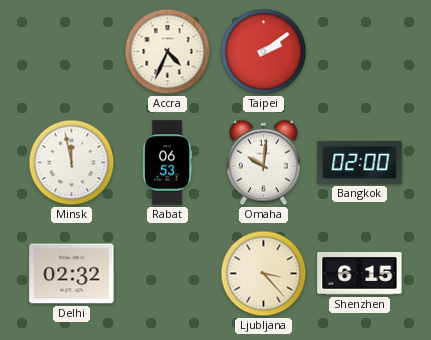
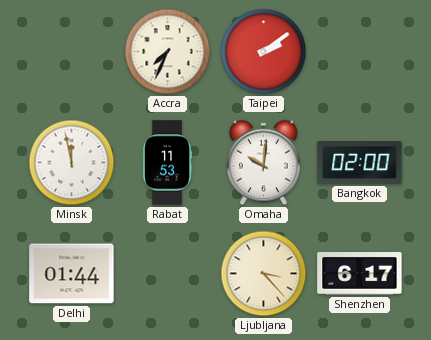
Accra: 4:34 -> 7:34
Rabat: 06:53 -> 11:53
Delhi: 02:32 -> 01:44
Shenzhen: 6:15 -> 6:17
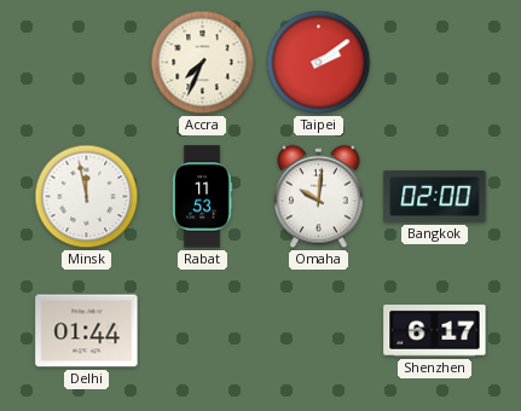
Ljubljana: 3:23 -> none
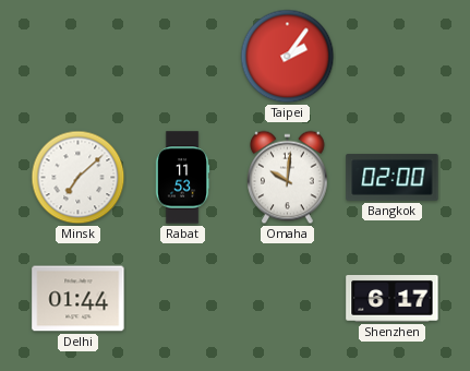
Accra: 7:34 -> none
Taipei: 2:09 -> 2:06
Minsk: 11:58 -> 7:08
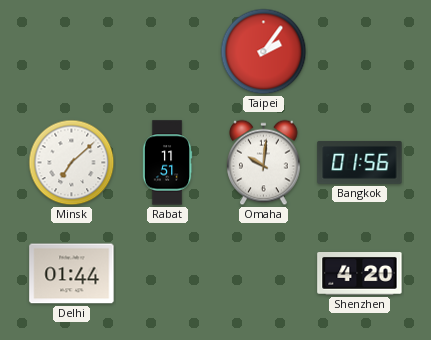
Rabat: 11:53 -> 11:51
Bangkok: 02:00 -> 01:56
Shenzhen: 6:17 -> 4:20
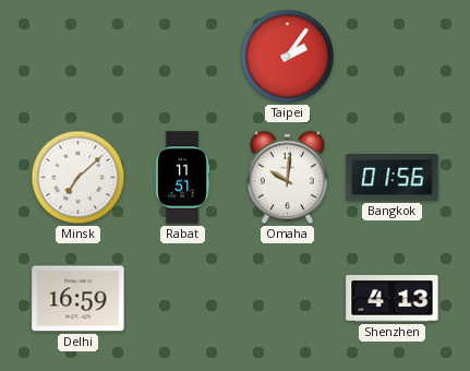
Delhi: 01:44 -> 16:59
Shenzhen: 4:20 -> 4:13
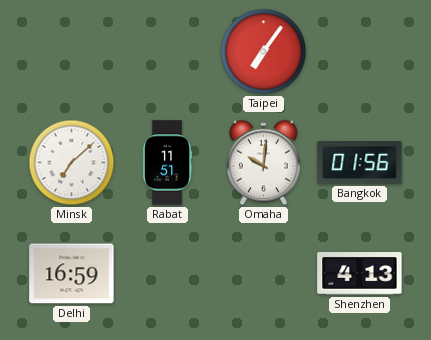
Taipei: 2:06 -> 7:06
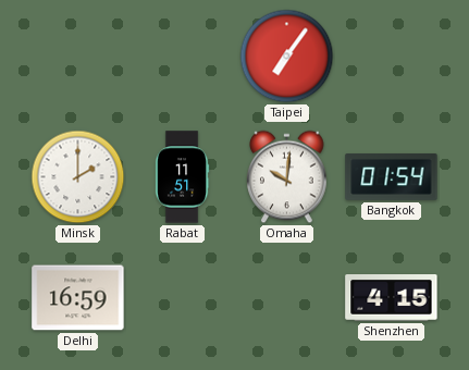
Minsk: 7:08 -> 2:00
Bangkok: 01:56 -> 01:54
Shenzhen: 4:13 -> 4:15
